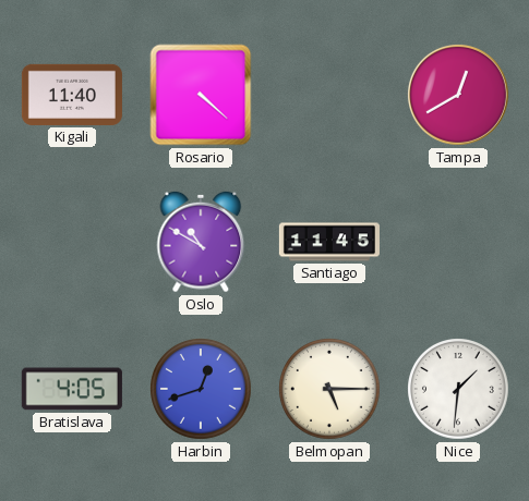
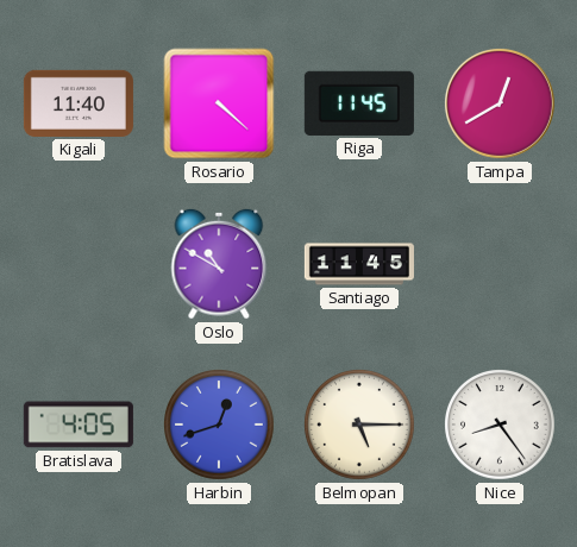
Riga: none -> 11:45
Nice: 1:31 -> 8:24
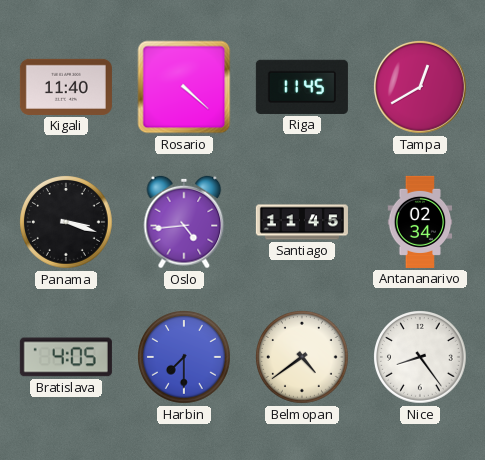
Panama: none -> 3:18
Oslo: 10:50 -> 4:44
Antananarivo: none -> 02:34
Harbin: 12:42 -> 7:30
Belmopan: 5:15 -> 4:39
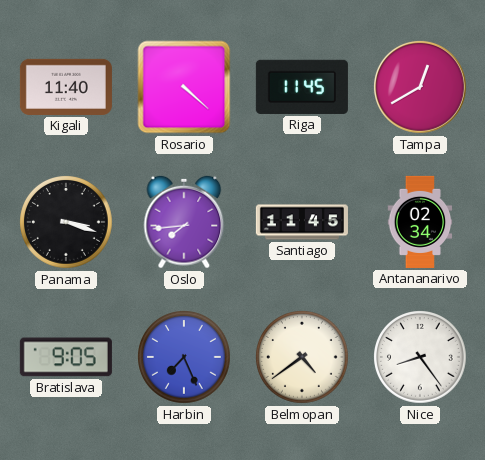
Oslo: 4:44 -> 7:44
Bratislava: 4:05 -> 9:05
Harbin: 7:30 -> 7:26
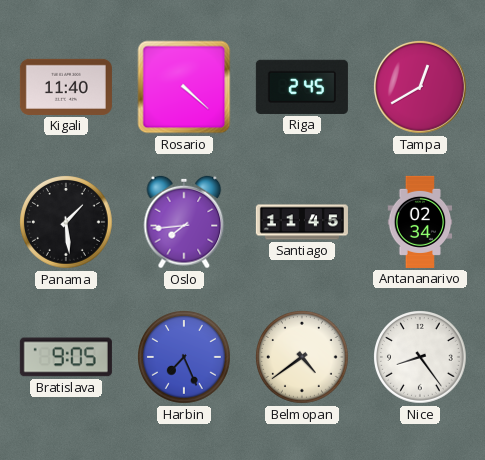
Riga: 11:45 -> 2:45
Panama: 3:18 -> 1:29
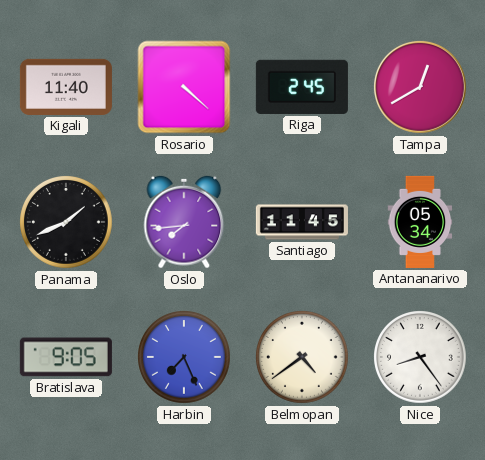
Panama: 1:29 -> 1:41
Antananarivo: 02:34 -> 05:34
